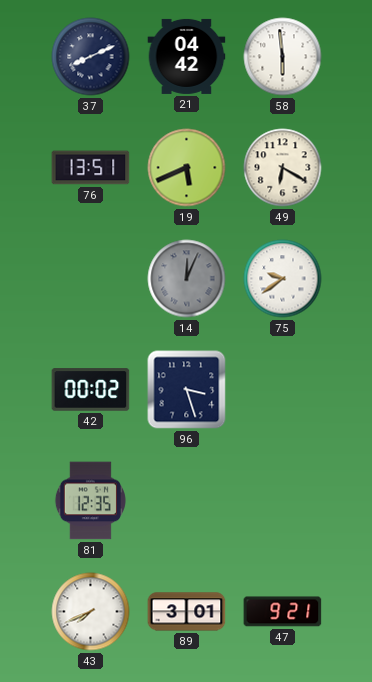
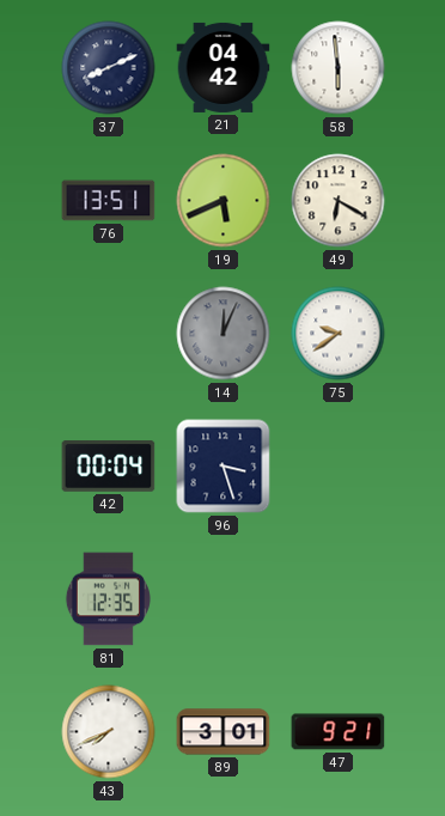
42: 00:02 -> 00:04
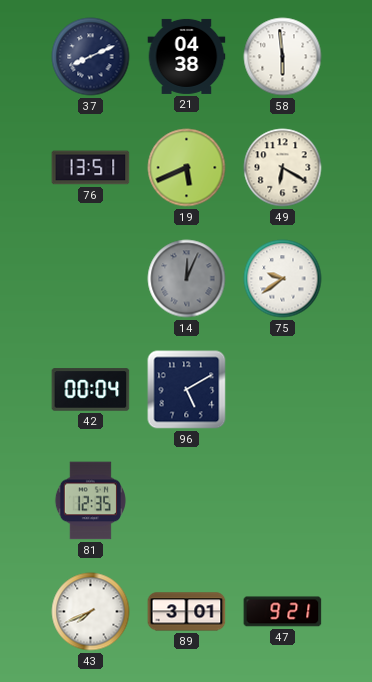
21: 04:42 -> 04:38
96: 3:27 -> 5:10
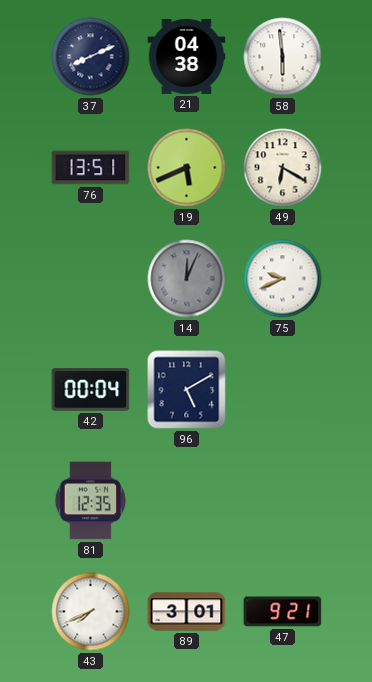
75: 9:39 -> 9:41
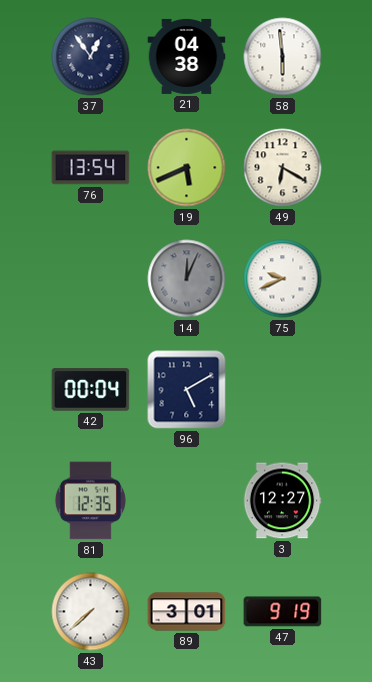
37: 8:11 -> 12:54
76: 13:51 -> 13:54
3: none -> 12:27
43: 7:41 -> 7:38
47: 9:21 -> 9:19
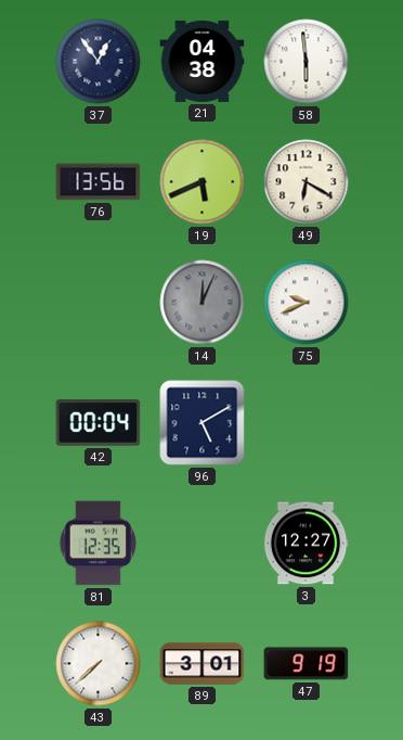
76: 13:54 -> 13:56
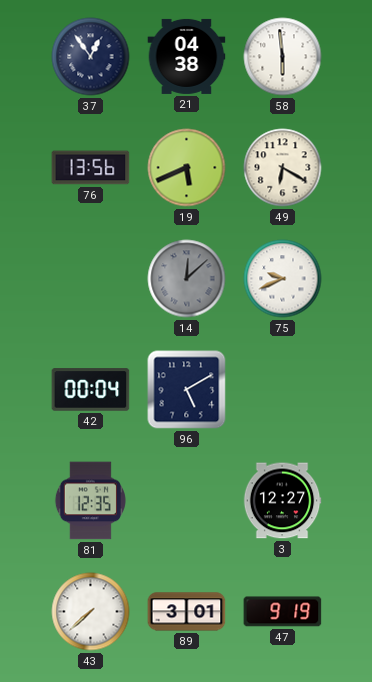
14: 12:04 -> 12:08
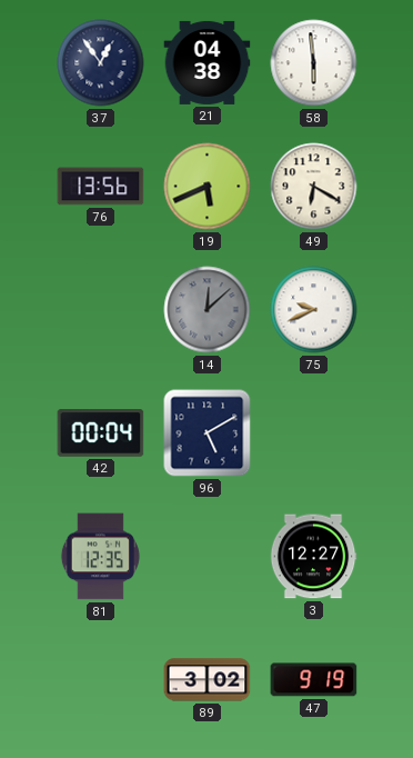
43: 7:38 -> none
89: 3:01 -> 3:02
